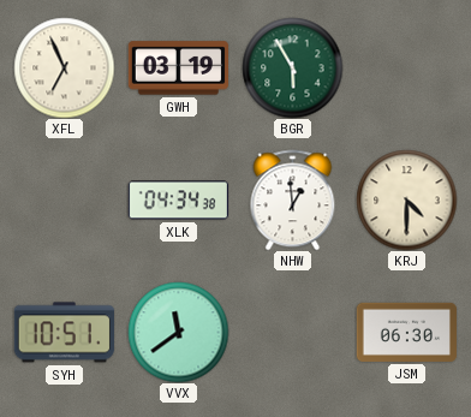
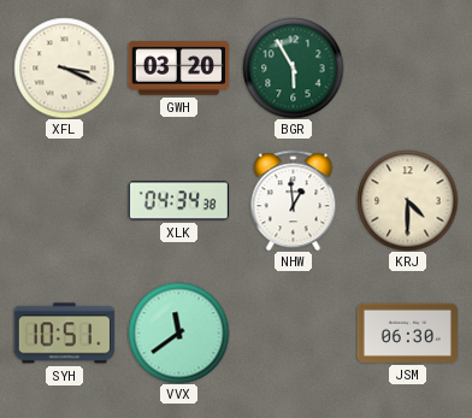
XFL: 6:56 -> 3:19
GWH: 03:19 -> 03:20
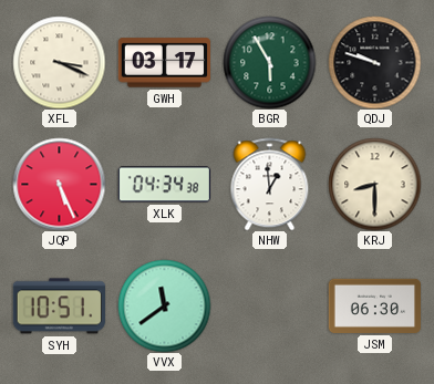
GWH: 03:20 -> 03:17
QDJ: none -> 9:48
JQP: none -> 5:26
KRJ: 4:30 -> 8:30
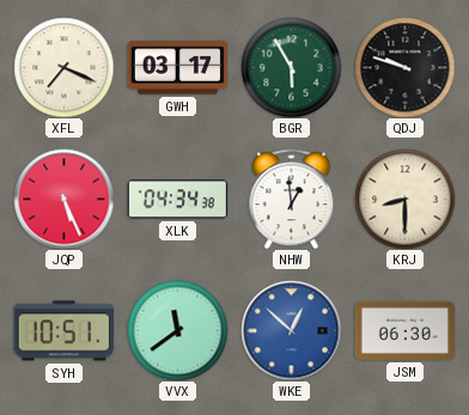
XFL: 3:19 -> 7:19
WKE: none -> 12:52
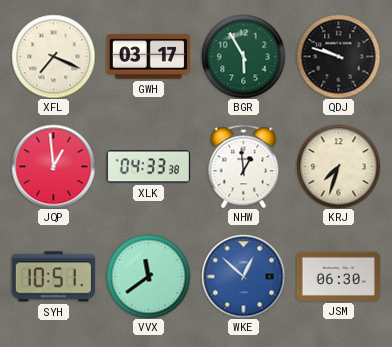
JQP: 5:26 -> 12:59
XLK: 04:34 -> 04:33
KRJ: 8:30 -> 7:33
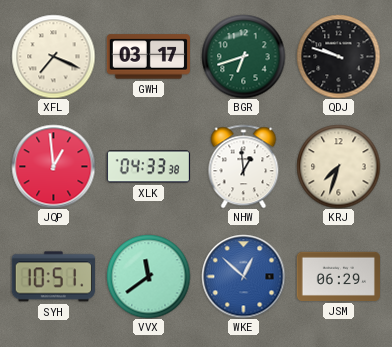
BGR: 5:55 -> 6:42
JSM: 06:30 -> 06:29
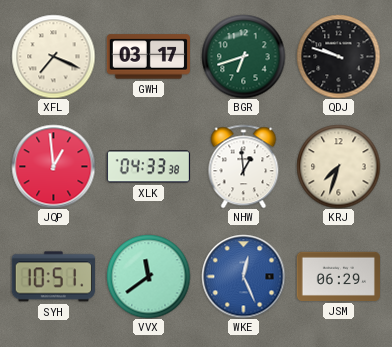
WKE: 12:52 -> 12:26
